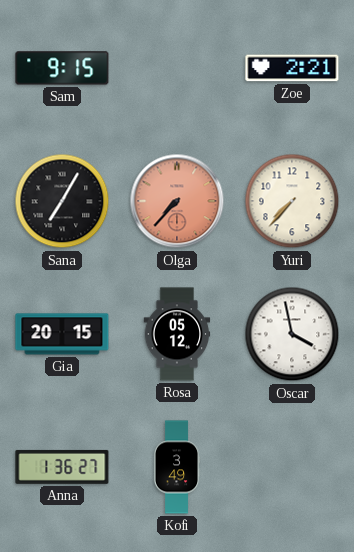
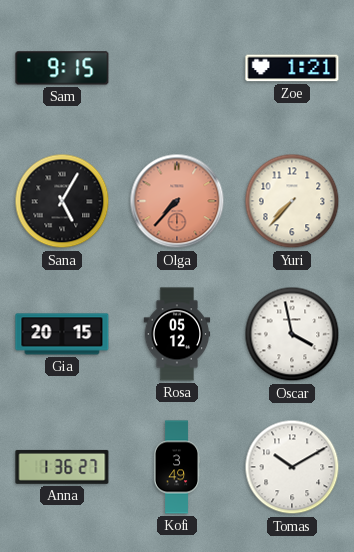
Zoe: 2:21 -> 1:21
Sana: 7:05 -> 5:05
Tomas: none -> 10:10
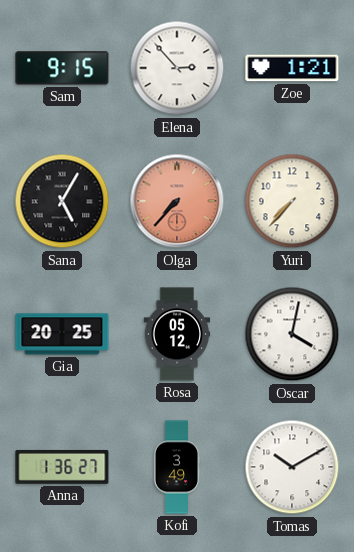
Elena: none -> 2:53
Gia: 20:15 -> 20:25
Oscar: 3:58 -> 4:02
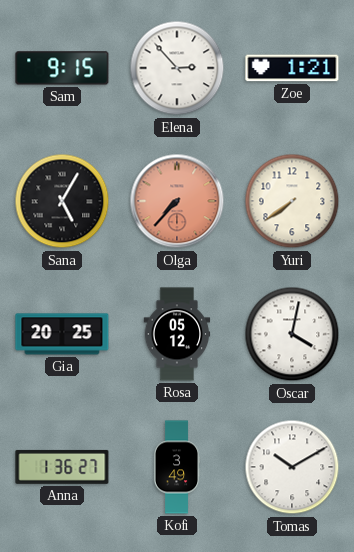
Yuri: 7:37 -> 7:39
